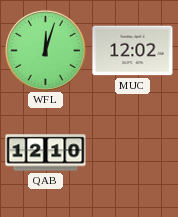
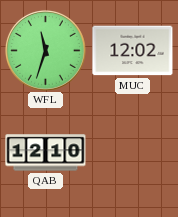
WFL: 12:03 -> 11:33
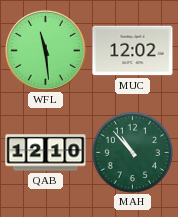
WFL: 11:33 -> 11:29
MAH: none -> 10:53
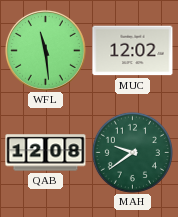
QAB: 12:10 -> 12:08
MAH: 10:53 -> 9:39
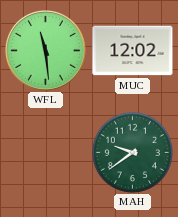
QAB: 12:08 -> none
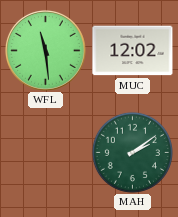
MAH: 9:39 -> 2:09
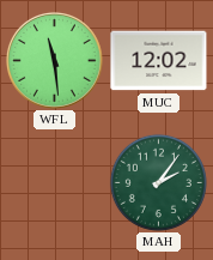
MAH: 2:09 -> 2:06
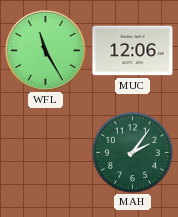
WFL: 11:29 -> 11:25
MUC: 12:02 -> 12:06
